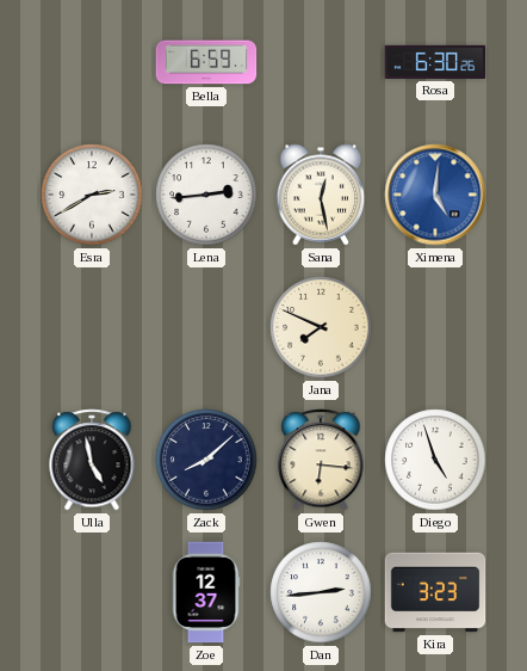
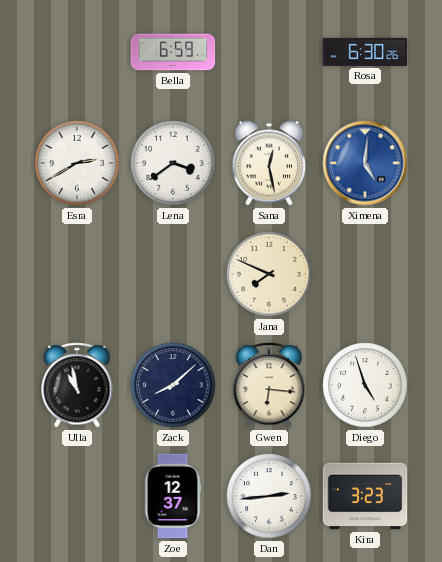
Lena: 2:44 -> 3:39
Ulla: 4:58 -> 10:58
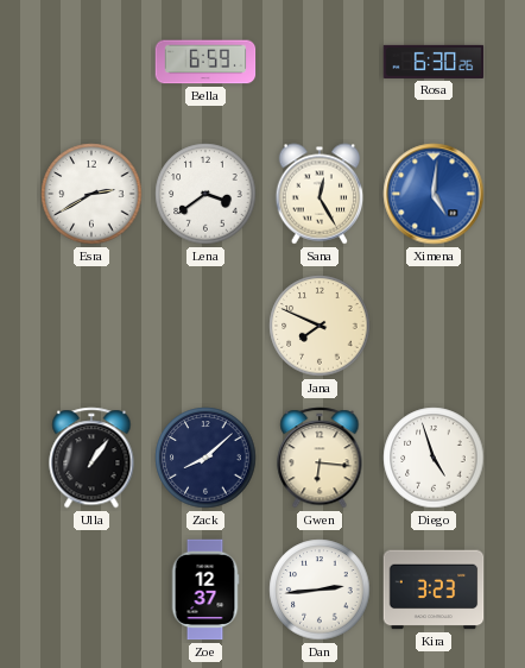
Sana: 12:28 -> 12:25
Ulla: 10:58 -> 1:06
